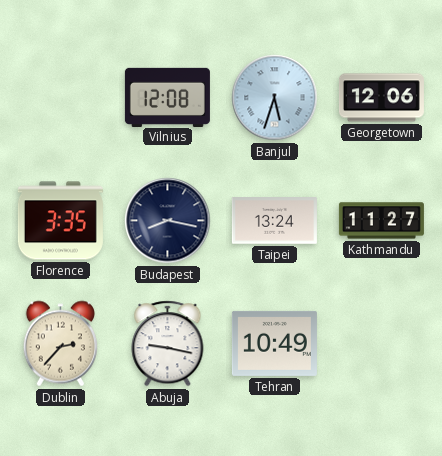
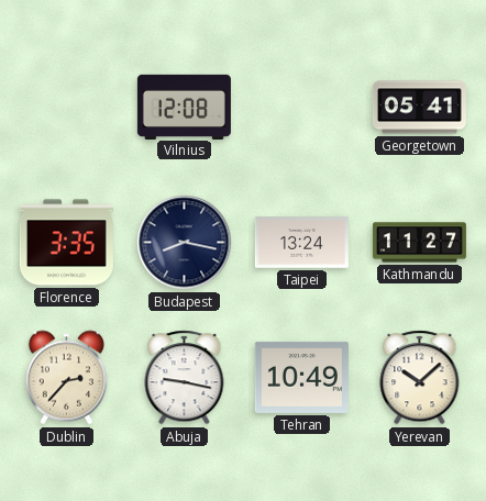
Banjul: 5:33 -> none
Georgetown: 12:06 -> 05:41
Yerevan: none -> 10:08
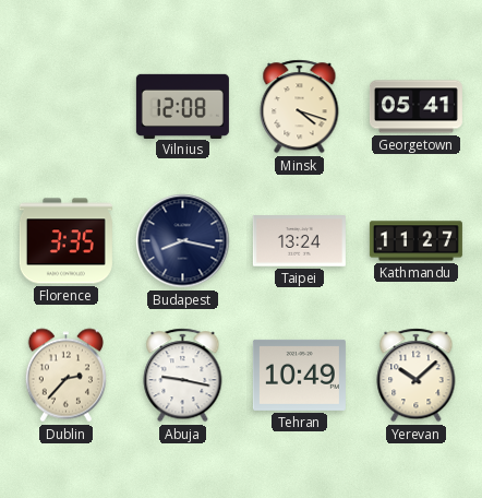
Minsk: none -> 4:18
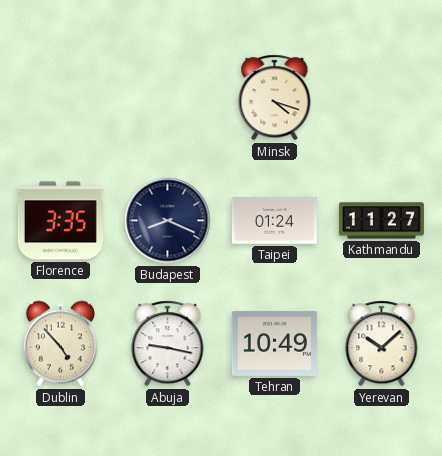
Vilnius: 12:08 -> none
Georgetown: 05:41 -> none
Budapest: 8:17 -> 8:19
Taipei: 13:24 -> 01:24
Dublin: 2:37 -> 4:53
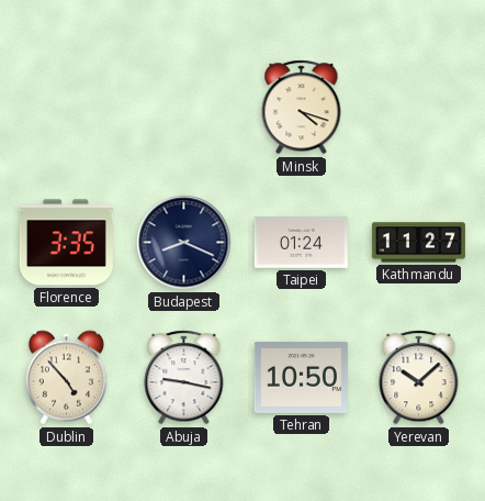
Tehran: 10:49 -> 10:50
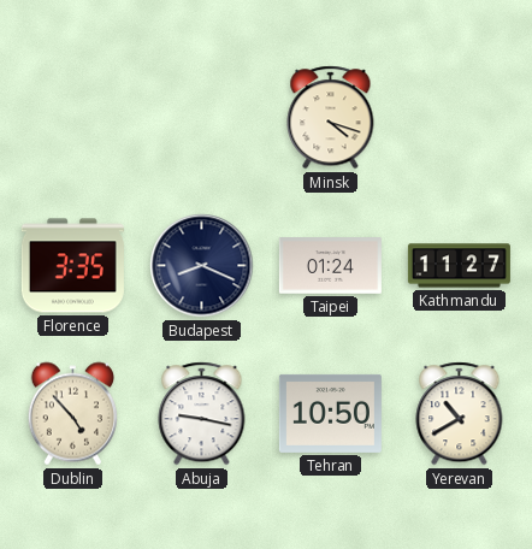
Yerevan: 10:08 -> 10:40
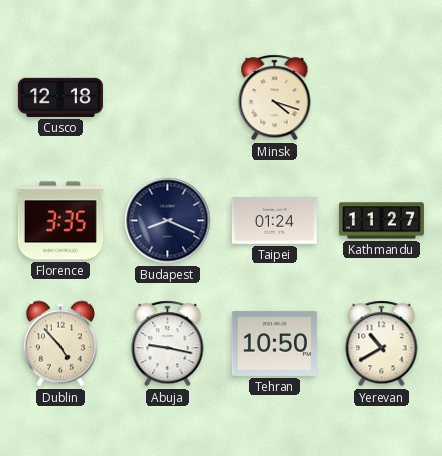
Cusco: none -> 12:18
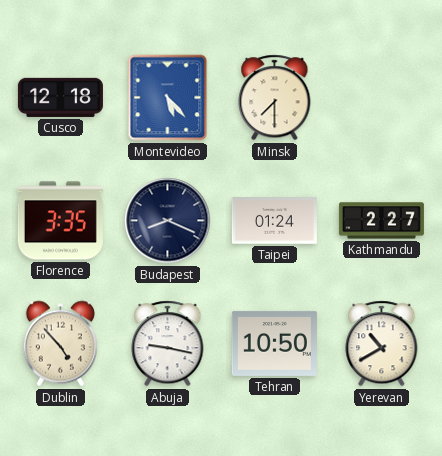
Montevideo: none -> 5:23
Minsk: 4:18 -> 7:30
Kathmandu: 11:27 -> 2:27
